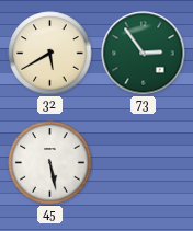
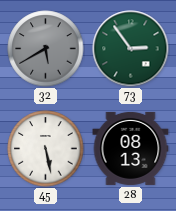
32 dial: cream -> grey
28: none -> 08:13
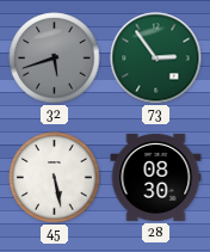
32: 5:40 -> 5:42
28: 08:13 -> 08:30
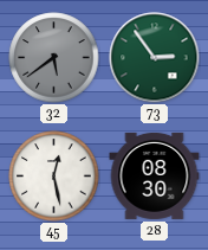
32: 5:42 -> 5:39
45: 5:28 -> 12:28
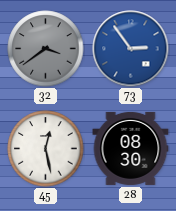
32: 5:39 -> 3:39
73 dial: green -> blue
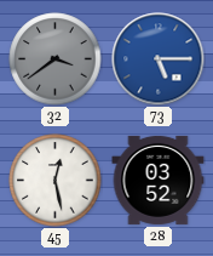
73: 2:54 -> 5:15
28: 08:30 -> 03:52
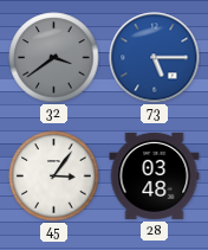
45: 12:28 -> 3:06
28: 03:52 -> 03:48
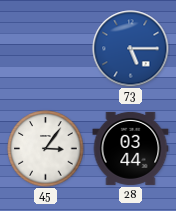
32: 3:39 -> none
28: 03:48 -> 03:44
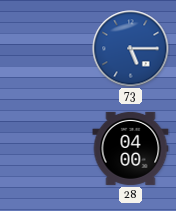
45: 3:06 -> none
28: 03:44 -> 04:00
